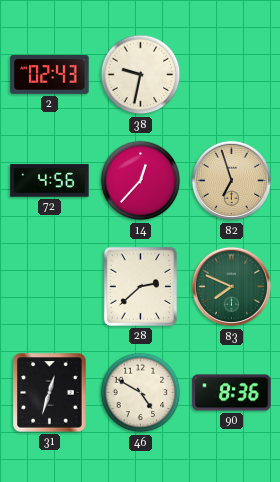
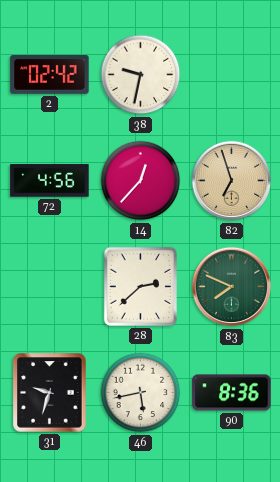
2: 02:43 -> 02:42
31: 12:33 -> 9:33
46: 4:50 -> 5:43
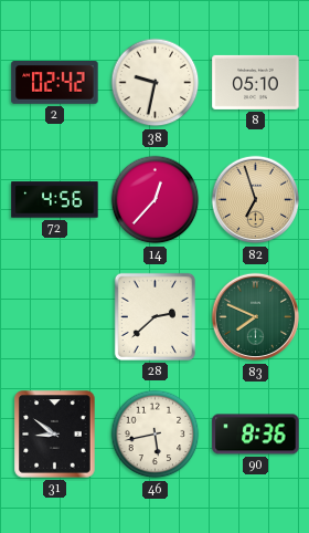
8: none -> 05:10
31: 9:33 -> 8:51
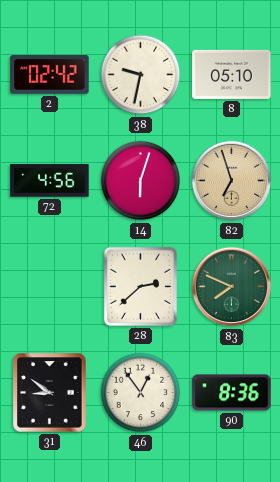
14: 12:37 -> 6:03
46: 5:43 -> 12:54
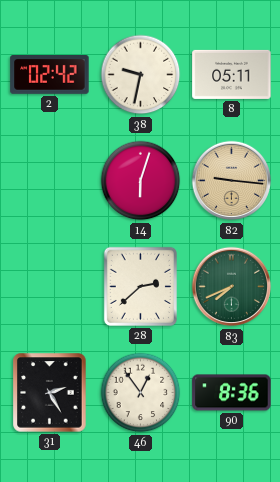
8: 05:10 -> 05:11
72: 4:56 -> none
82: 6:57 -> 9:16
83: 7:49 -> 7:41
31: 8:51 -> 2:25
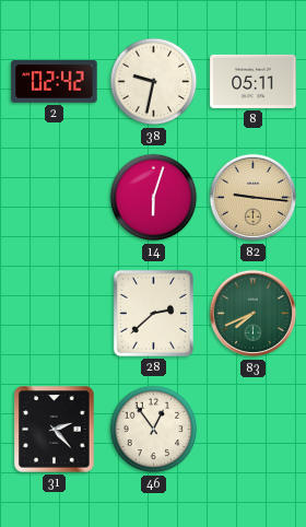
31: 2:25 -> 2:23
90: 8:36 -> none
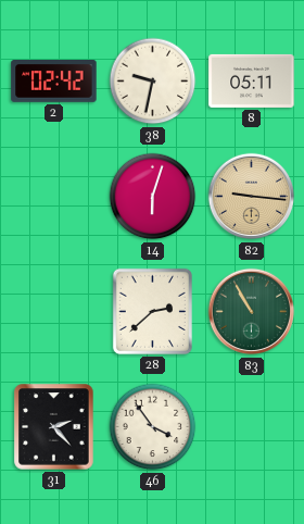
83: 7:41 -> 10:55
46: 12:54 -> 3:54
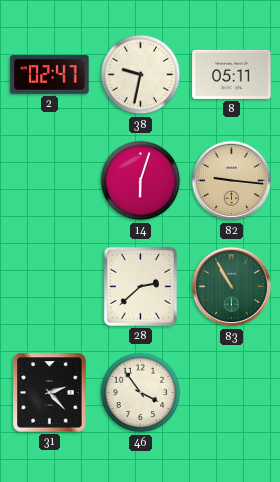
2: 02:42 -> 02:47
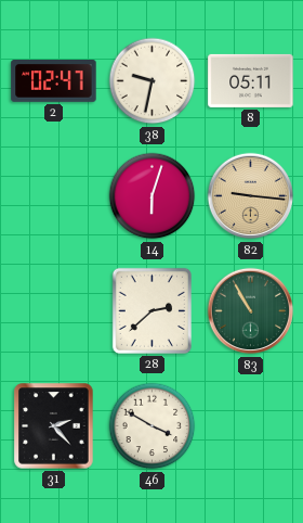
46: 3:54 -> 3:50
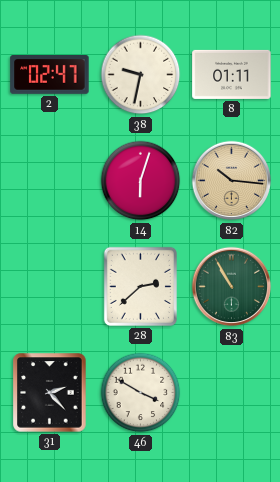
8: 05:11 -> 01:11
82: 9:16 -> 10:16
